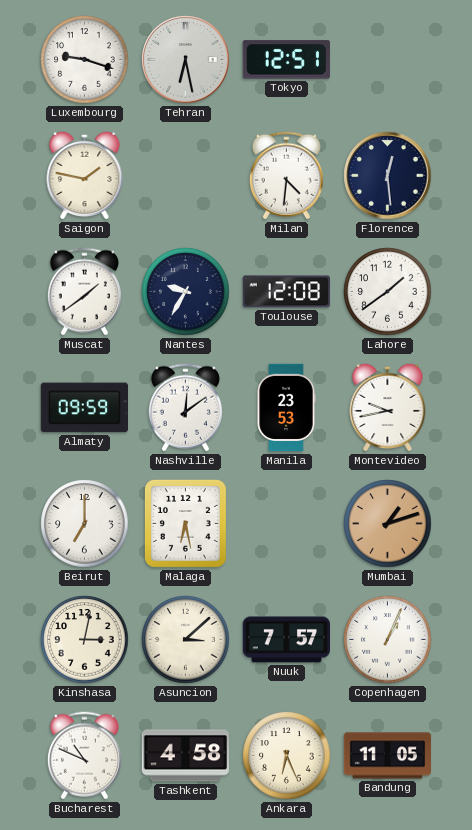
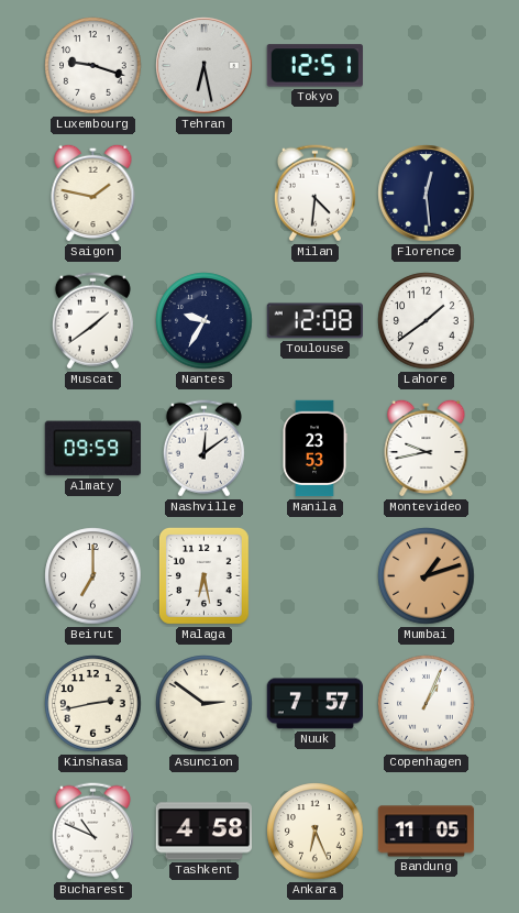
Kinshasa: 3:02 -> 2:43
Asuncion: 3:08 -> 2:51
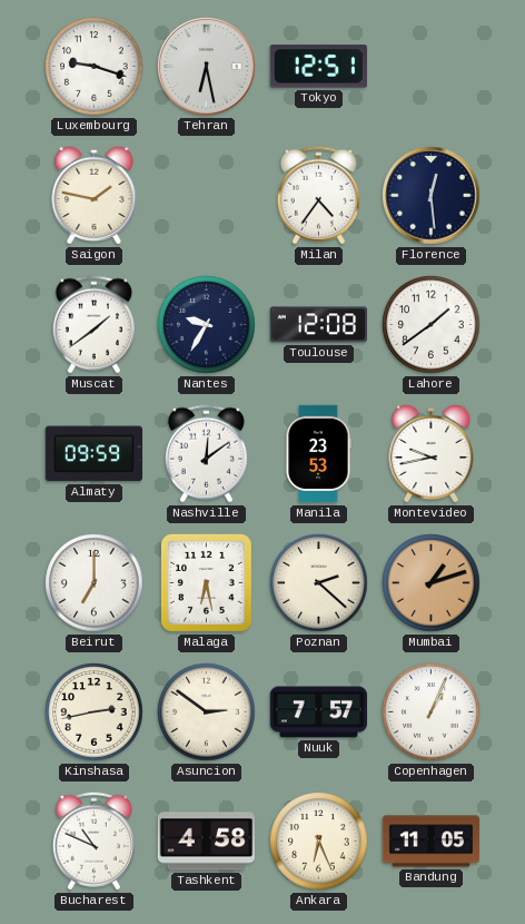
Milan: 4:31 -> 4:36
Poznan: none -> 2:22
